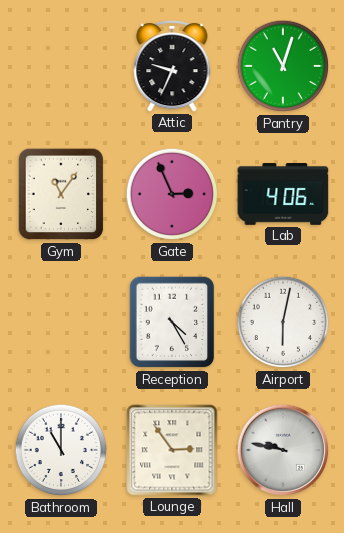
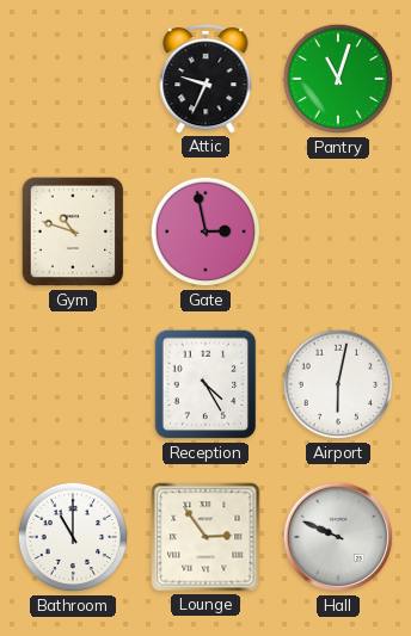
Gym: 11:06 -> 10:48
Gate: 2:56 -> 2:58
Lab: 4:06 -> none
Hall: 9:47 -> 9:49
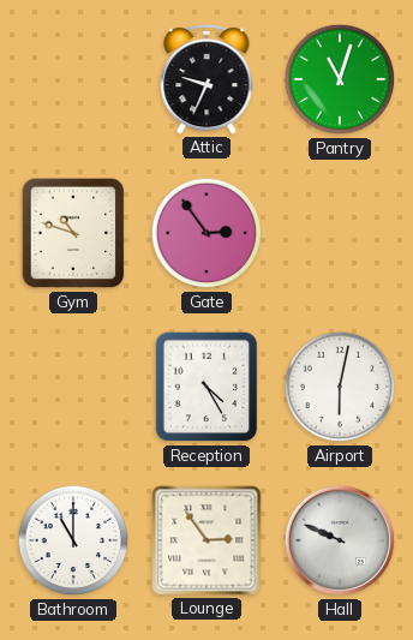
Gate: 2:58 -> 2:54
